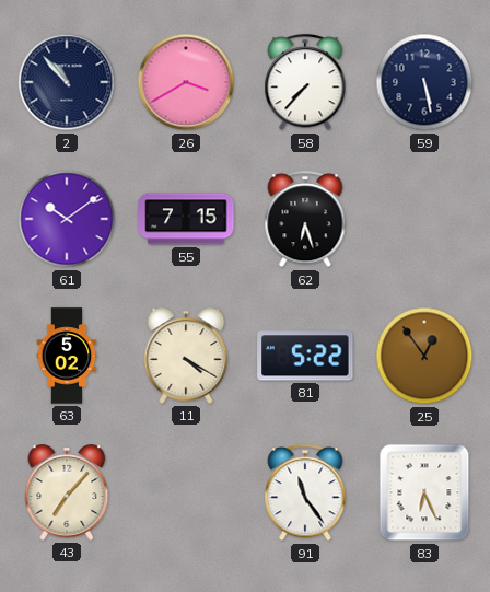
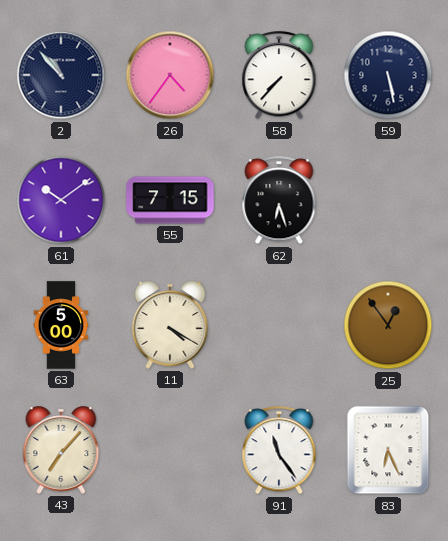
26: 3:40 -> 4:36
63: 5:02 -> 5:00
81: 5:22 -> none
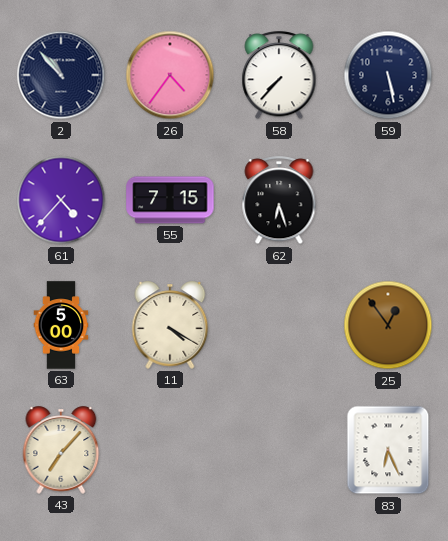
61: 10:09 -> 4:37
91: 11:24 -> none
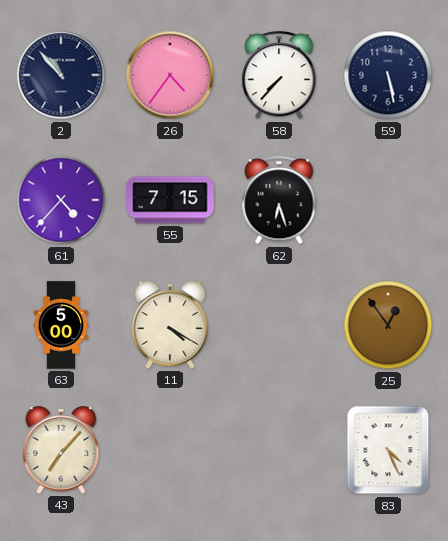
83: 6:26 -> 4:26
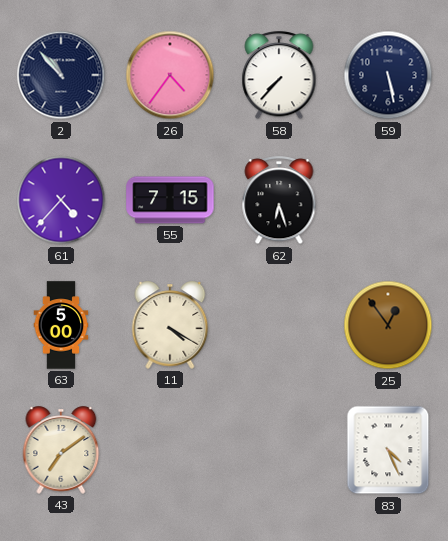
43: 7:07 -> 7:09
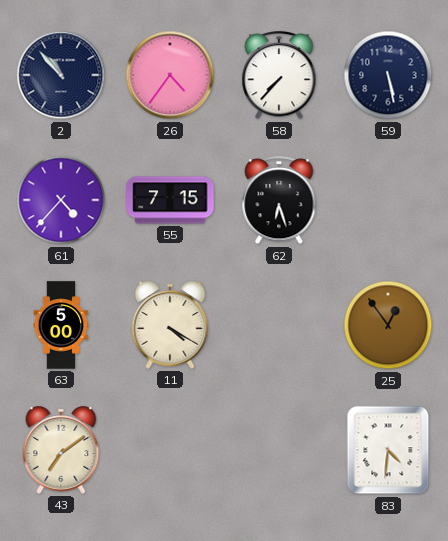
83: 4:26 -> 4:31
